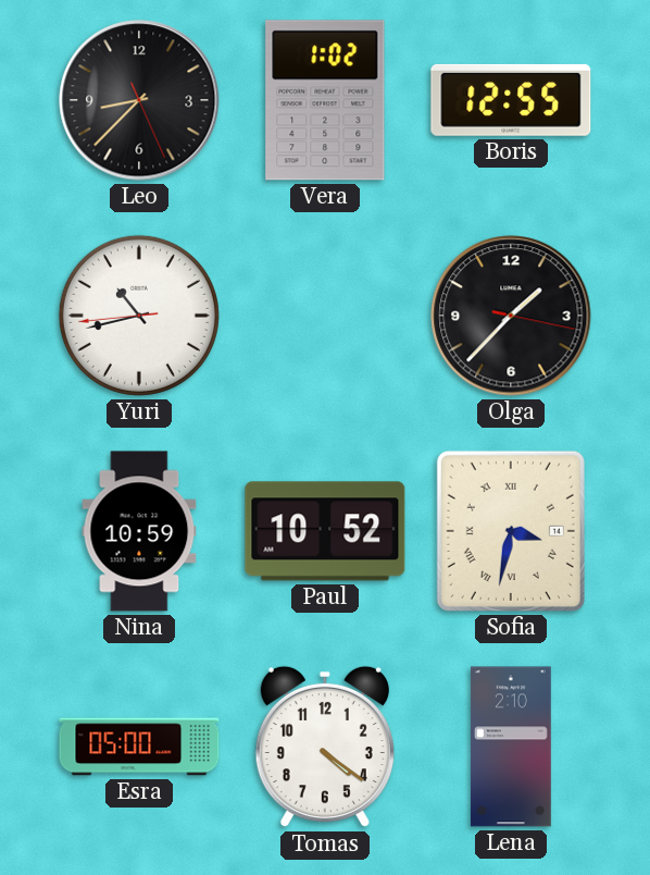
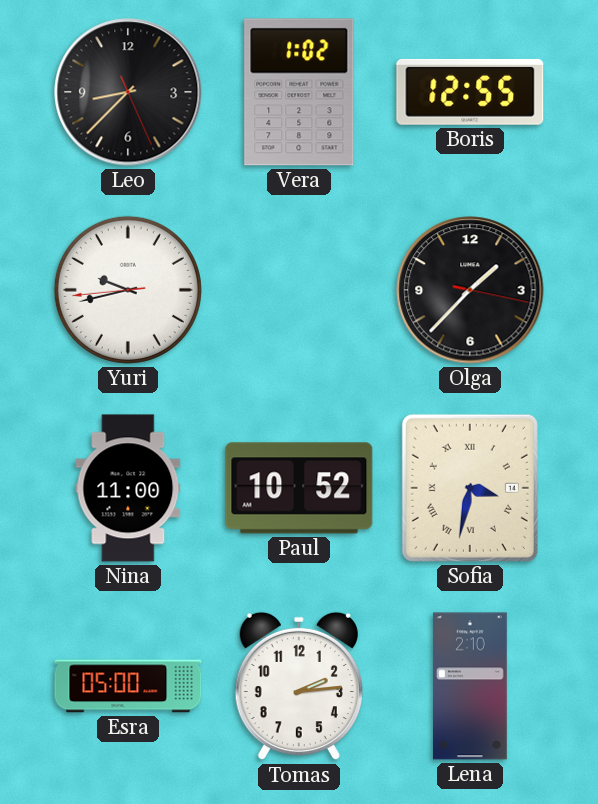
Yuri: 10:42 -> 9:42
Nina: 10:59 -> 11:00
Tomas: 4:21 -> 2:14
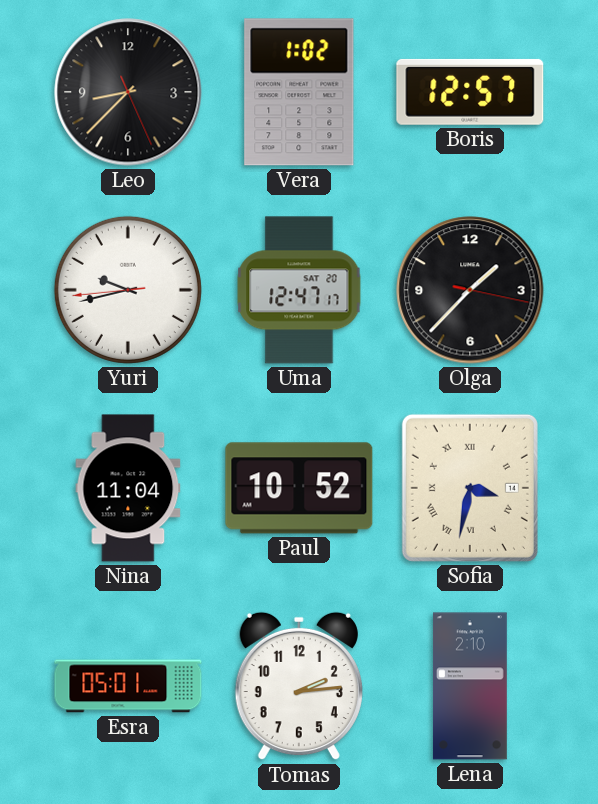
Boris: 12:55 -> 12:57
Uma: none -> 12:47
Nina: 11:00 -> 11:04
Esra: 05:00 -> 05:01
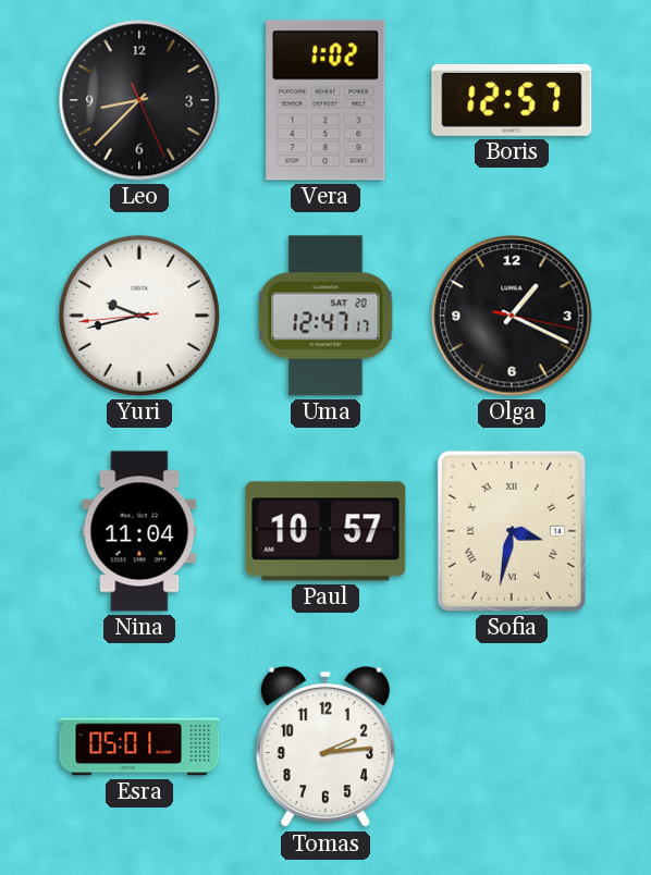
Olga: 1:37 -> 1:19
Paul: 10:52 -> 10:57
Lena: 2:10 -> none
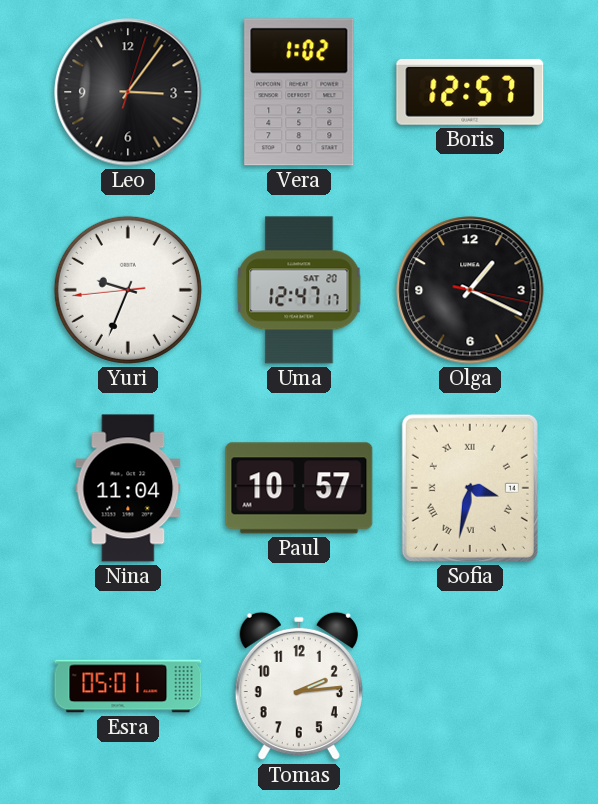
Leo: 8:37 -> 3:06
Yuri: 9:42 -> 9:33
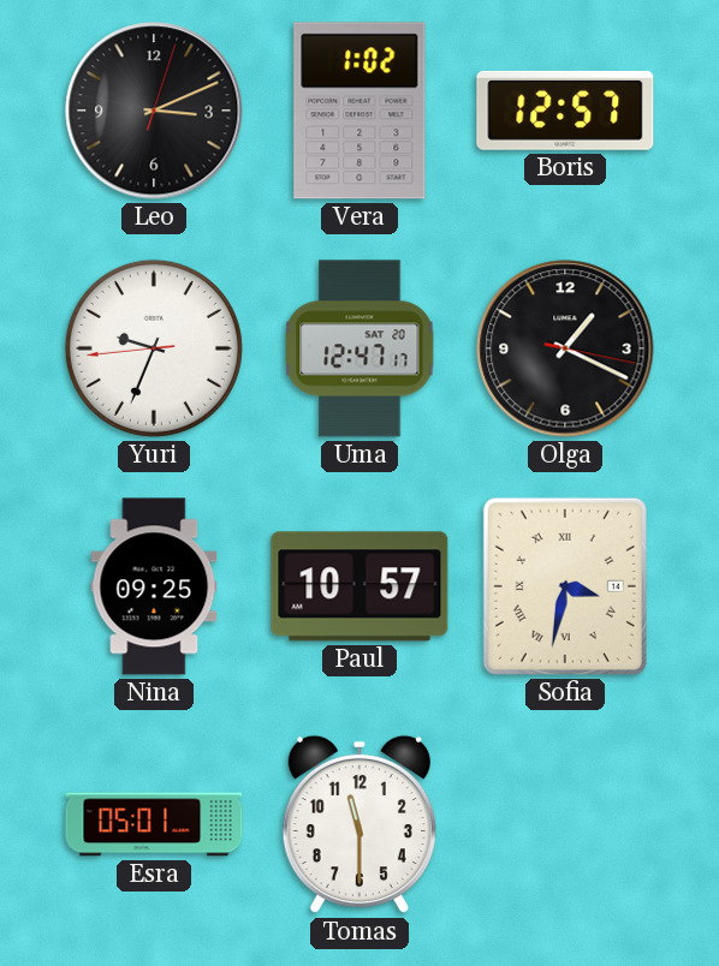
Leo: 3:06 -> 3:11
Nina: 11:04 -> 09:25
Tomas: 2:14 -> 11:30
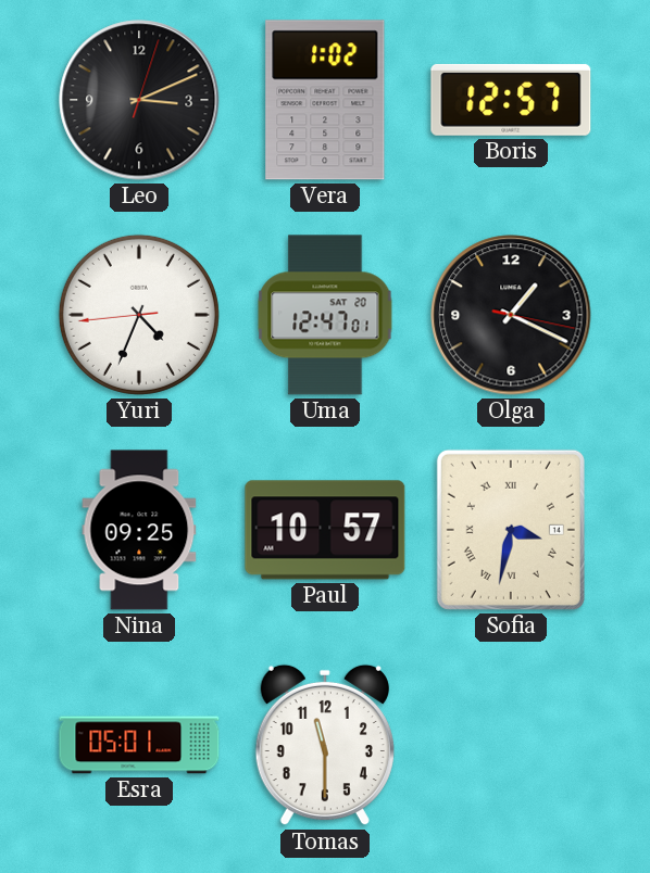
Yuri: 9:33 -> 4:33
Uma: 12:47:17 -> 12:47:01
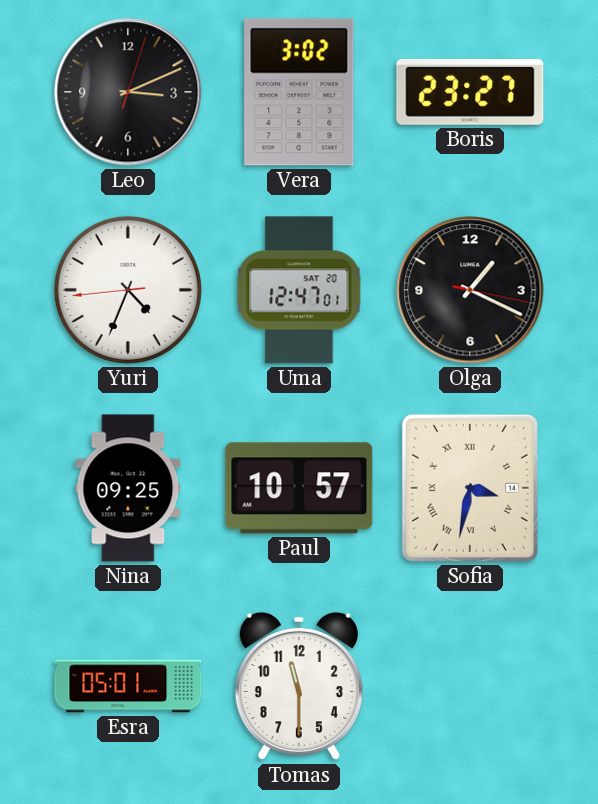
Vera: 1:02 -> 3:02
Boris: 12:57 -> 23:27
